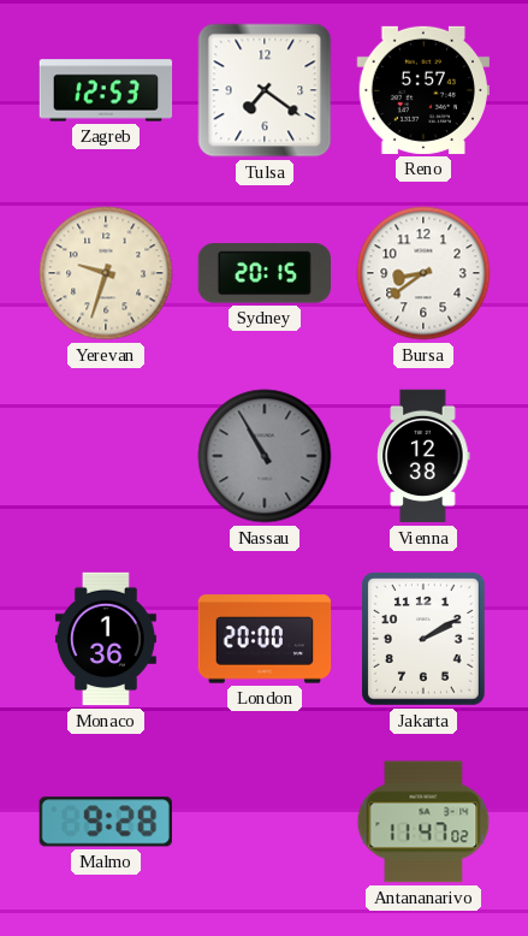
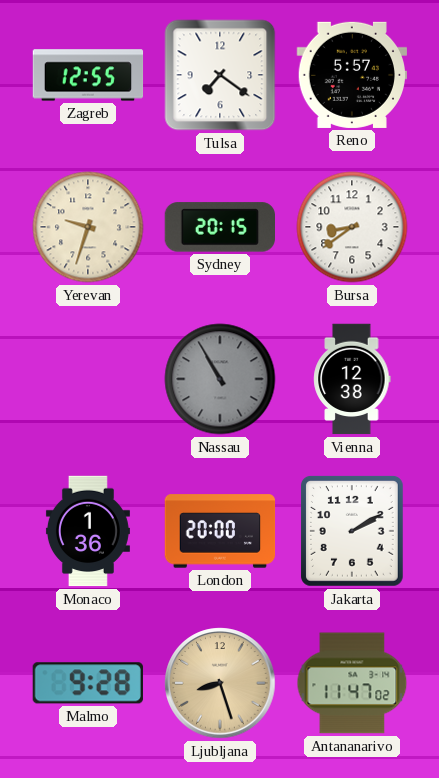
Zagreb: 12:53 -> 12:55
Ljubljana: none -> 8:27
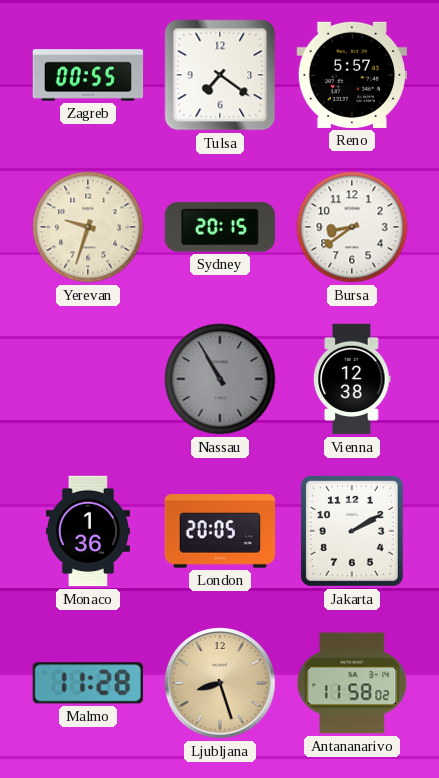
Zagreb: 12:55 -> 00:55
London: 20:00 -> 20:05
Malmo: 9:28 -> 11:28
Antananarivo: 11:47 -> 11:58
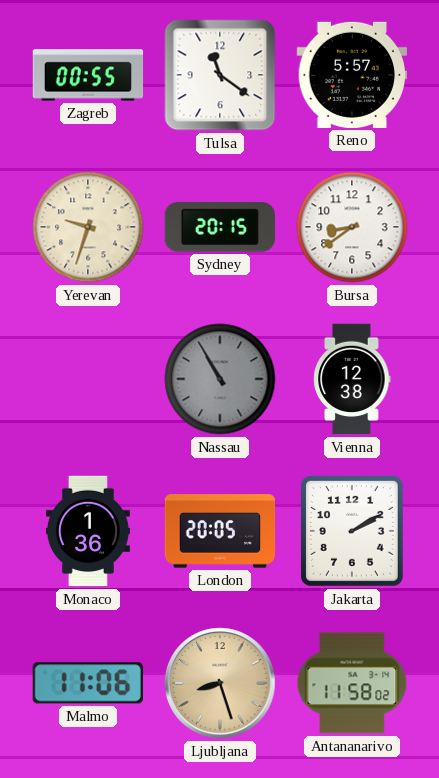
Tulsa: 7:21 -> 11:21
Malmo: 11:28 -> 11:06
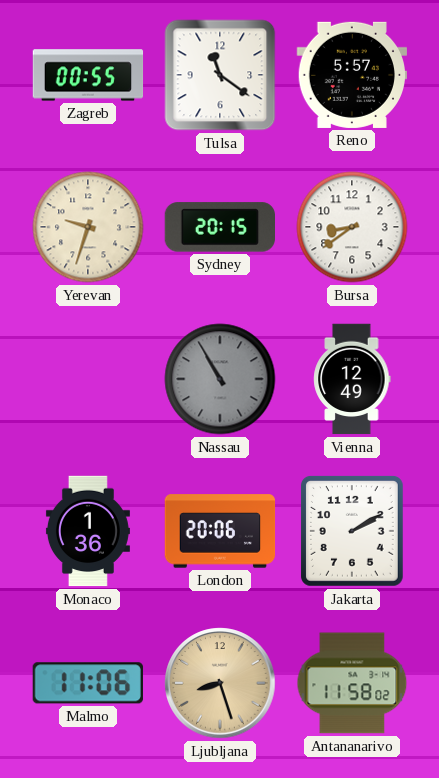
Vienna: 12:38 -> 12:49
London: 20:05 -> 20:06
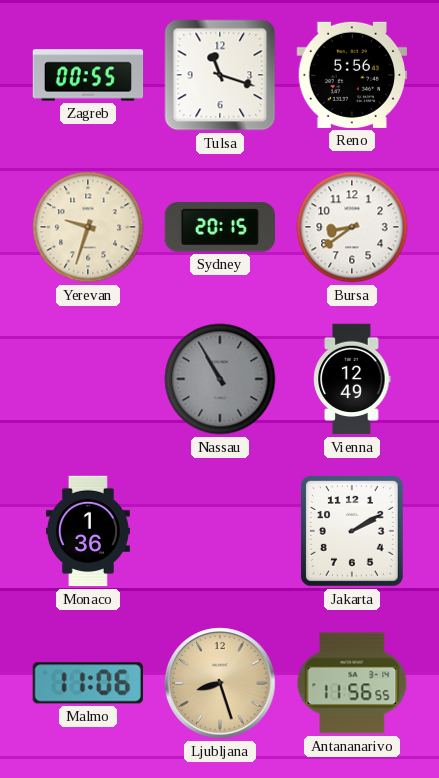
Tulsa: 11:21 -> 11:18
Reno: 5:57 -> 5:56
London: 20:06 -> none
Antananarivo: 11:58 -> 11:56
